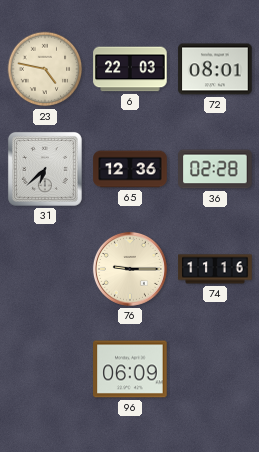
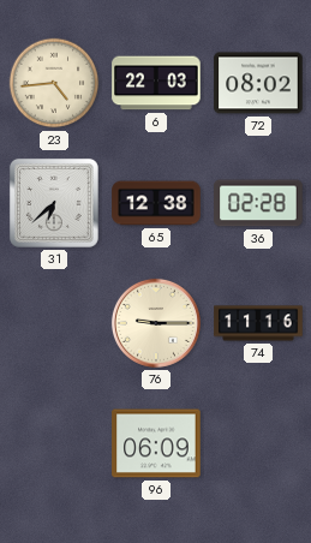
23: 4:47 -> 4:44
72: 08:01 -> 08:02
65: 12:36 -> 12:38
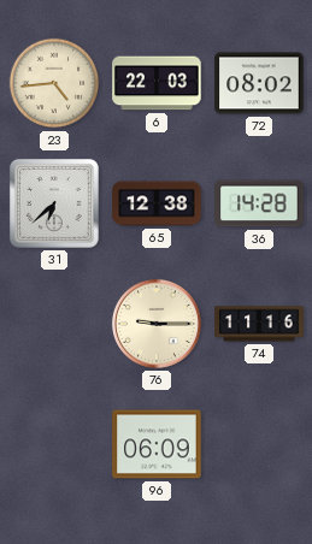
36: 02:28 -> 14:28
